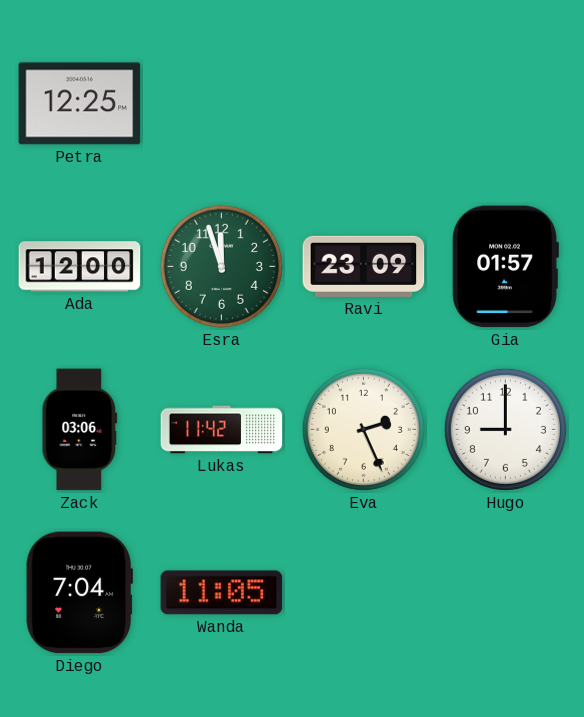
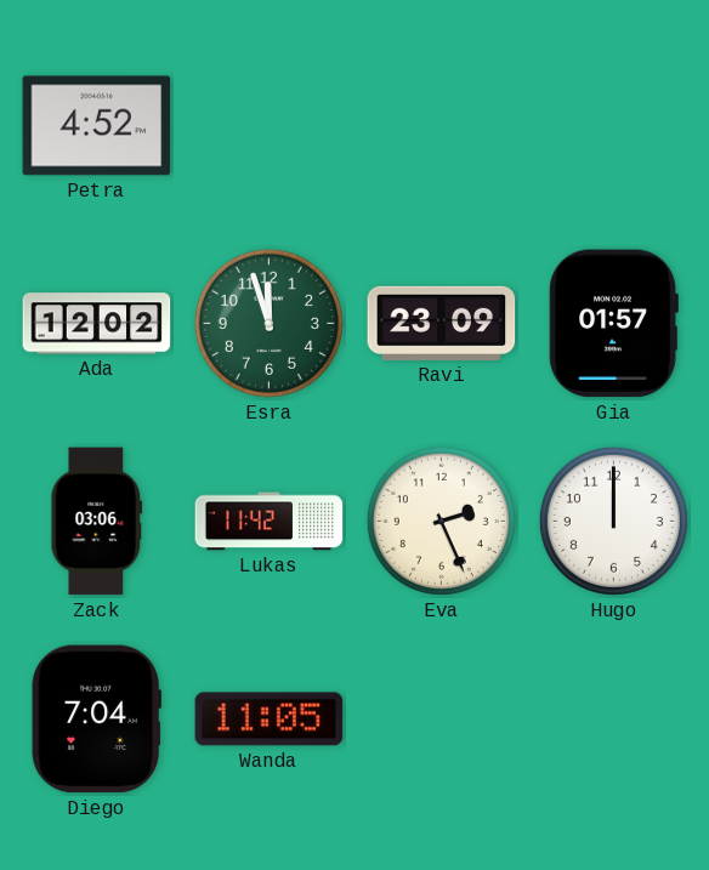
Petra: 12:25 -> 4:52
Ada: 12:00 -> 12:02
Hugo: 9:00 -> 12:00
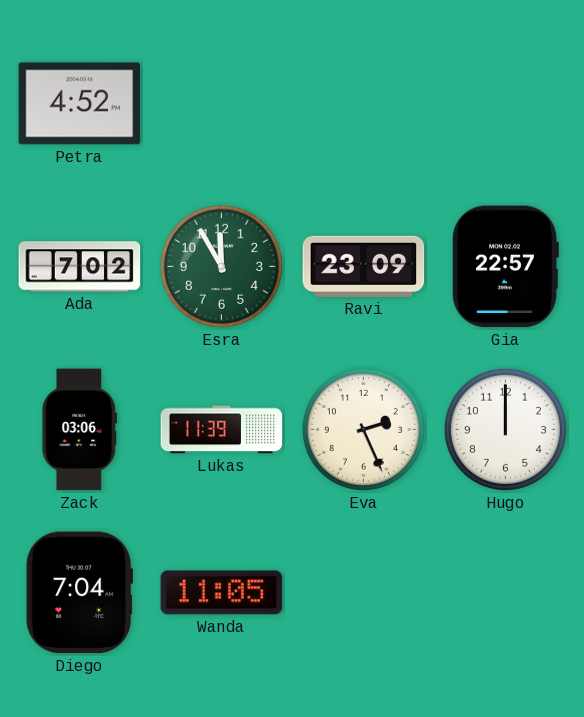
Ada: 12:02 -> 7:02
Esra: 11:57 -> 11:55
Gia: 01:57 -> 22:57
Lukas: 11:42 -> 11:39
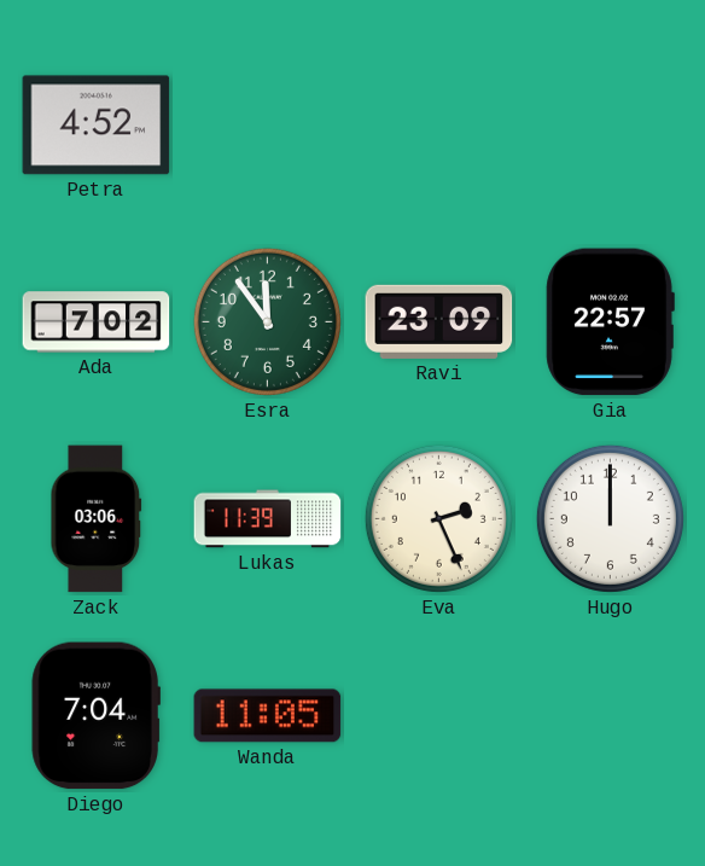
Esra: 11:55 -> 11:54
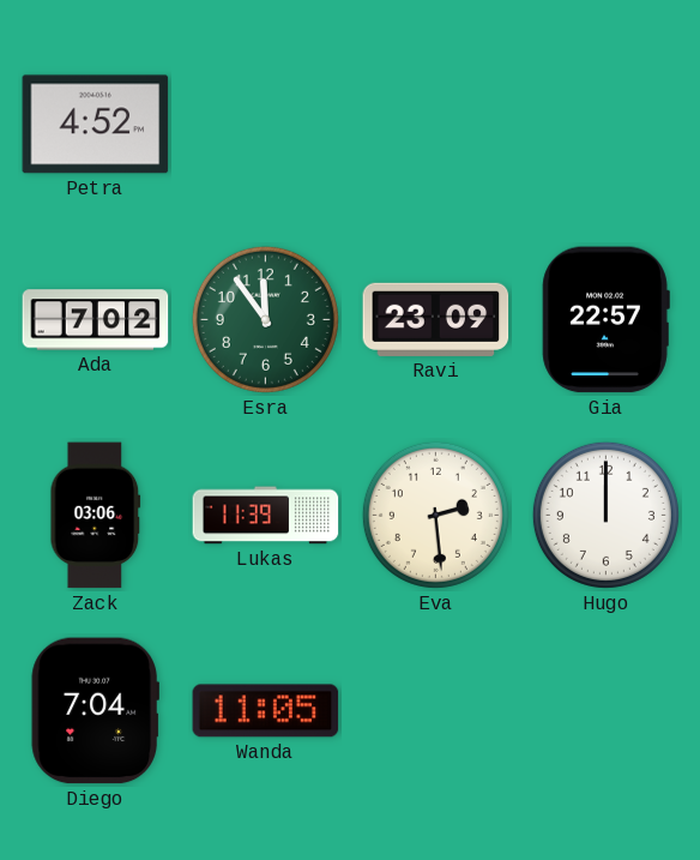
Eva: 2:26 -> 2:29
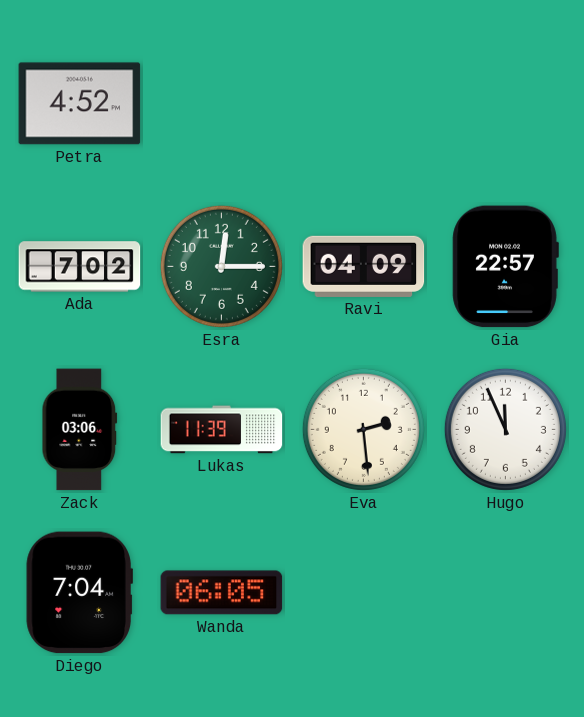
Esra: 11:54 -> 12:15
Ravi: 23:09 -> 04:09
Hugo: 12:00 -> 11:56
Wanda: 11:05 -> 06:05
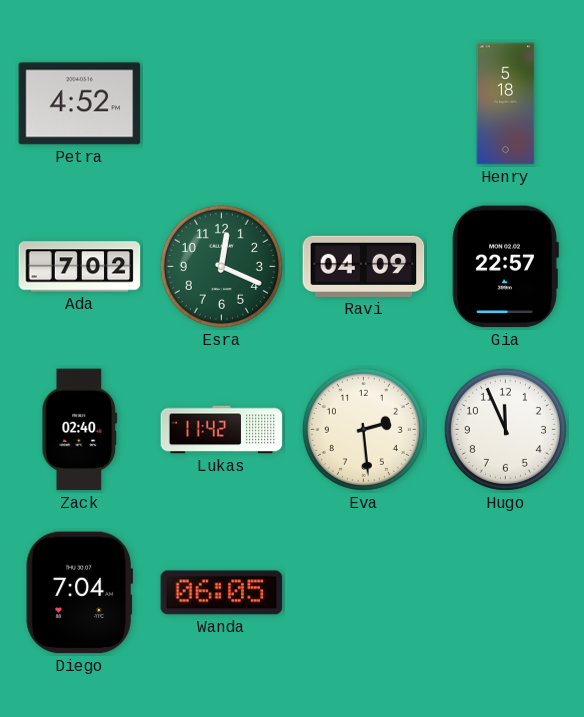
Henry: none -> 5:18
Esra: 12:15 -> 12:19
Zack: 03:06 -> 02:40
Lukas: 11:39 -> 11:42
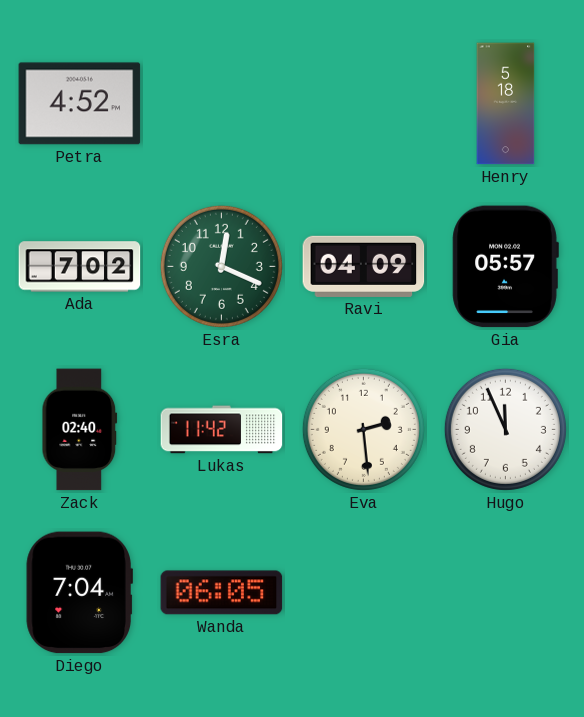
Gia: 22:57 -> 05:57
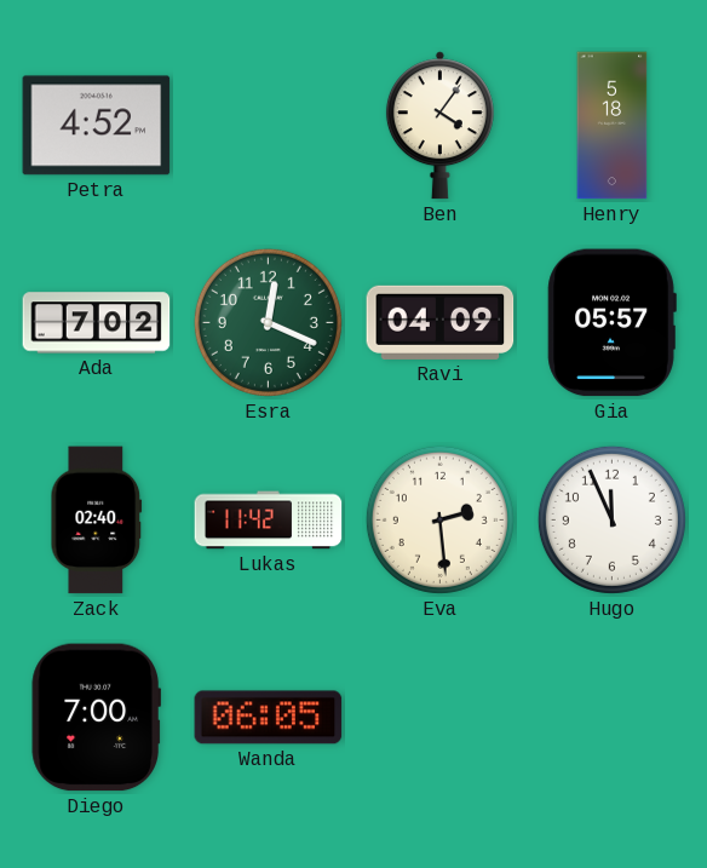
Ben: none -> 4:06
Diego: 7:04 -> 7:00
